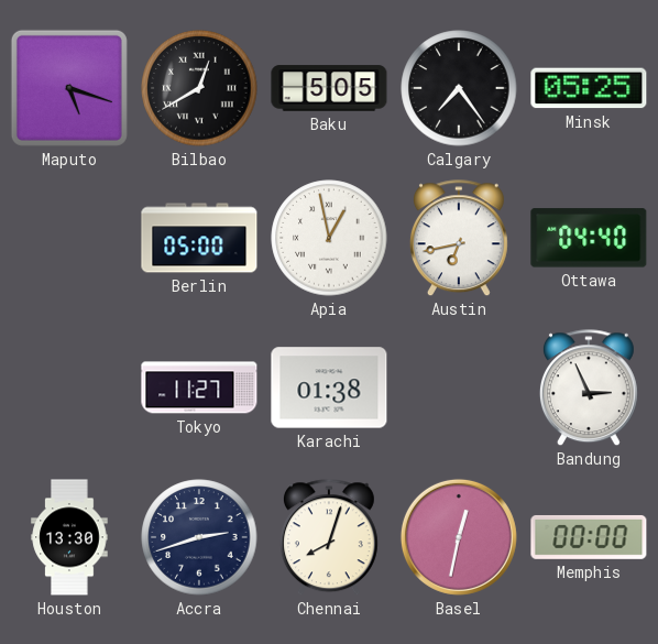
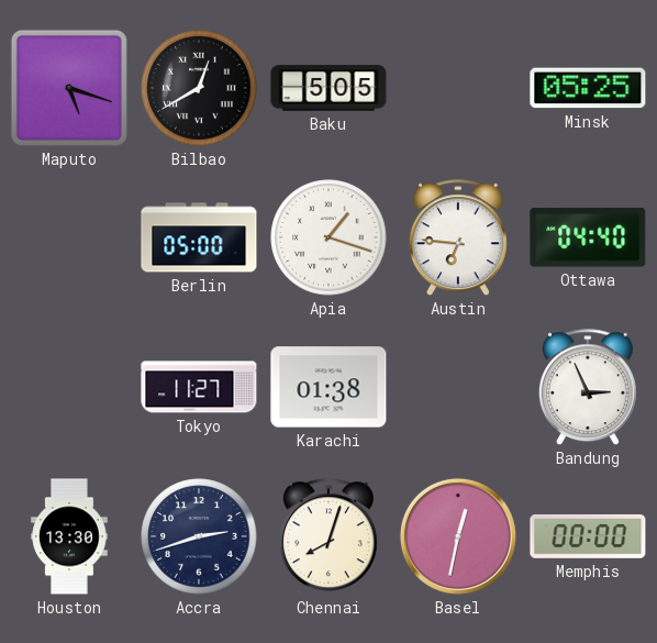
Calgary: 7:24 -> none
Apia: 12:58 -> 1:18
Austin: 6:43 -> 6:46
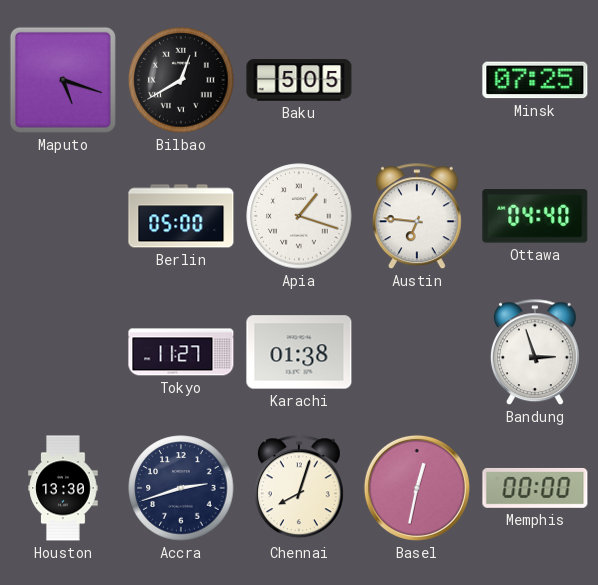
Minsk: 05:25 -> 07:25
Bandung: 2:56 -> 2:57
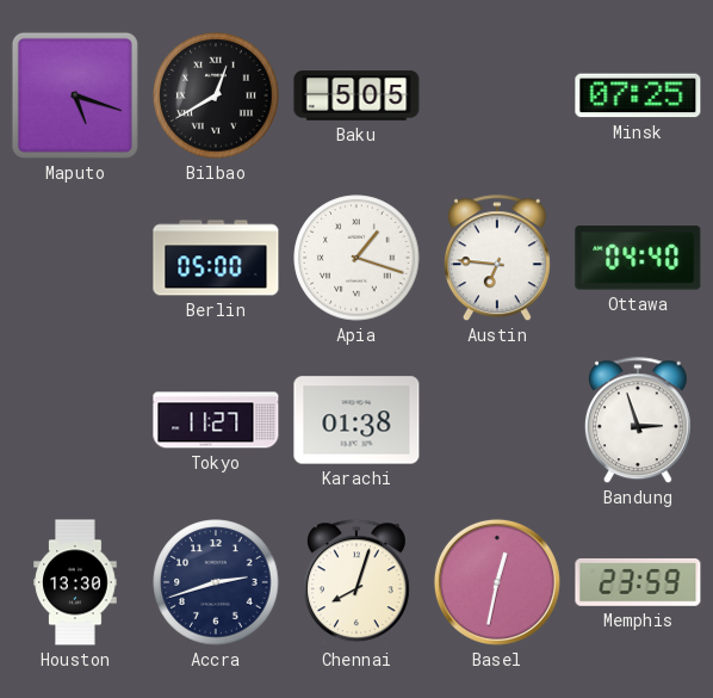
Memphis: 00:00 -> 23:59
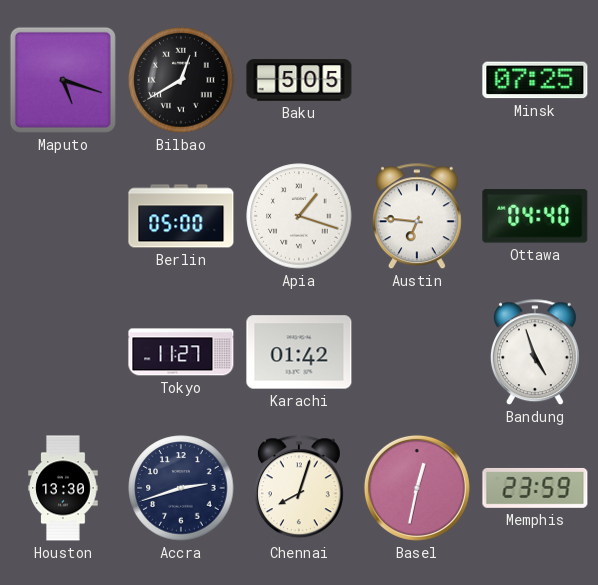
Karachi: 01:38 -> 01:42
Bandung: 2:57 -> 4:57
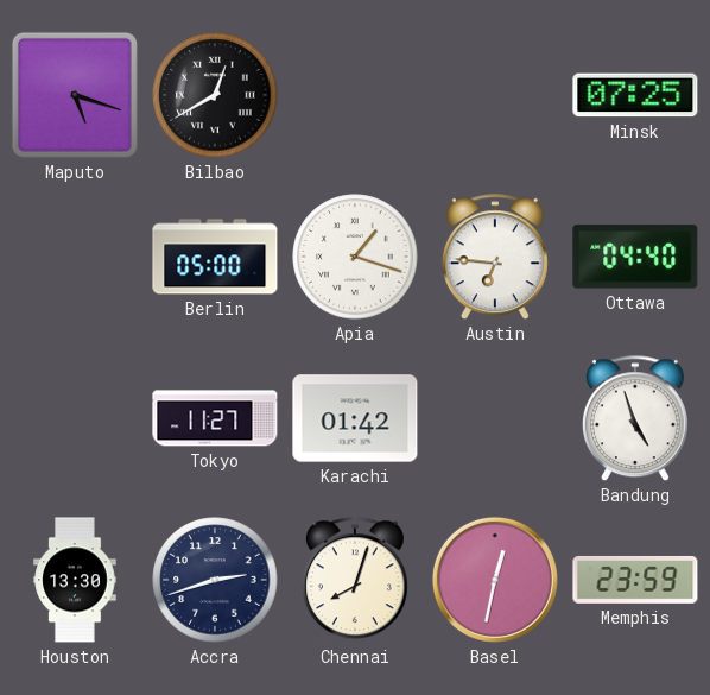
Baku: 5:05 -> none
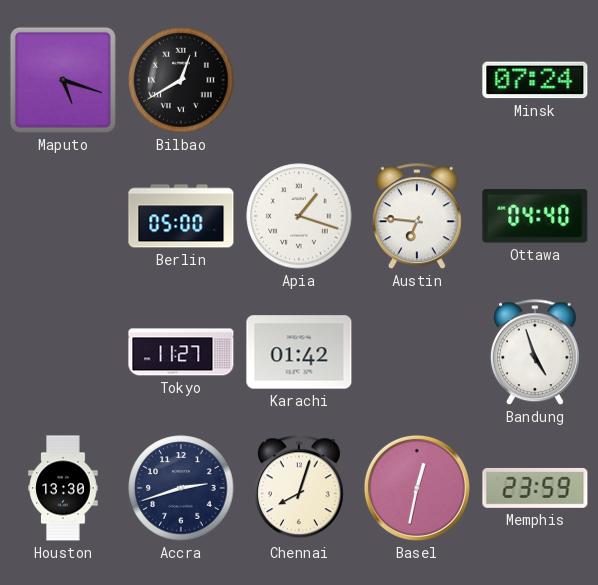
Minsk: 07:25 -> 07:24
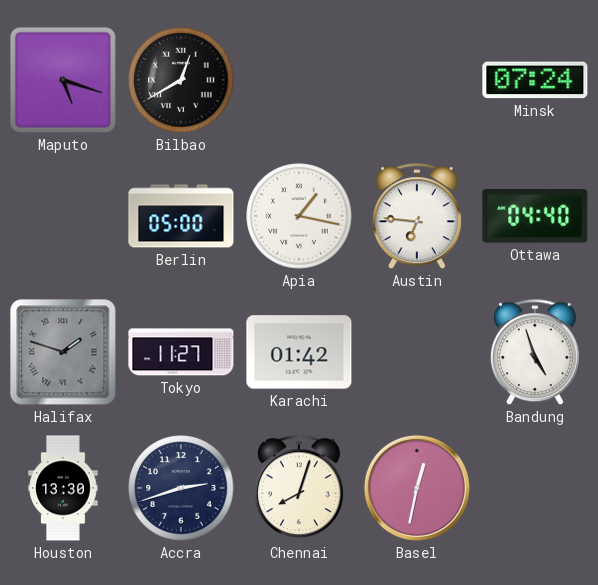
Apia: 1:18 -> 1:17
Halifax: none -> 1:48
Memphis: 23:59 -> none
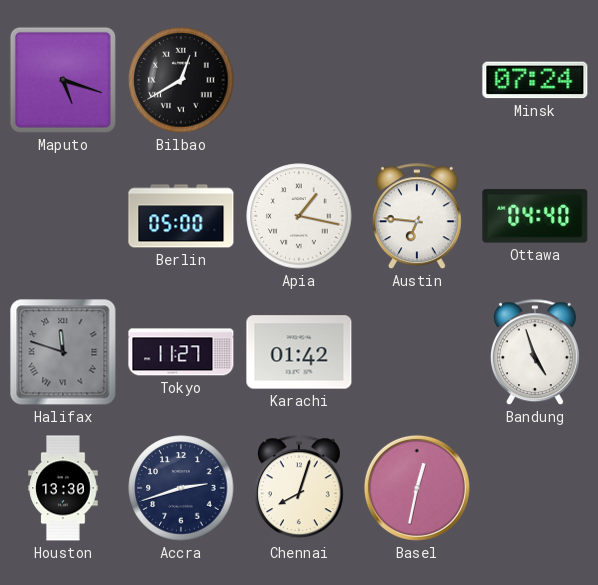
Halifax: 1:48 -> 11:48
